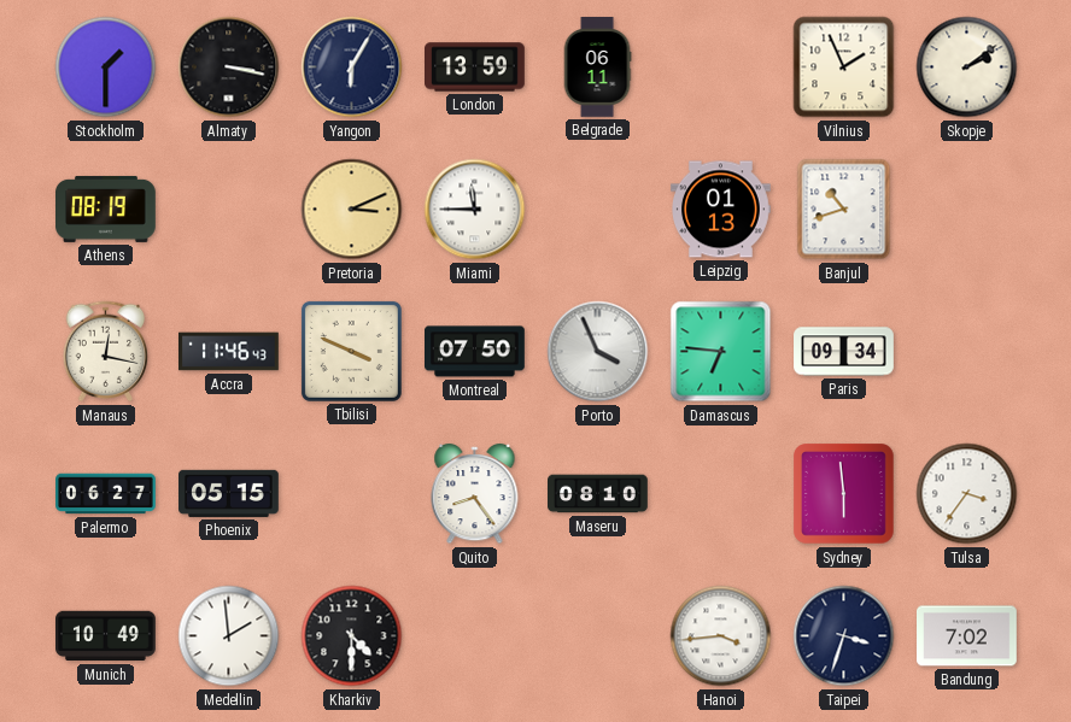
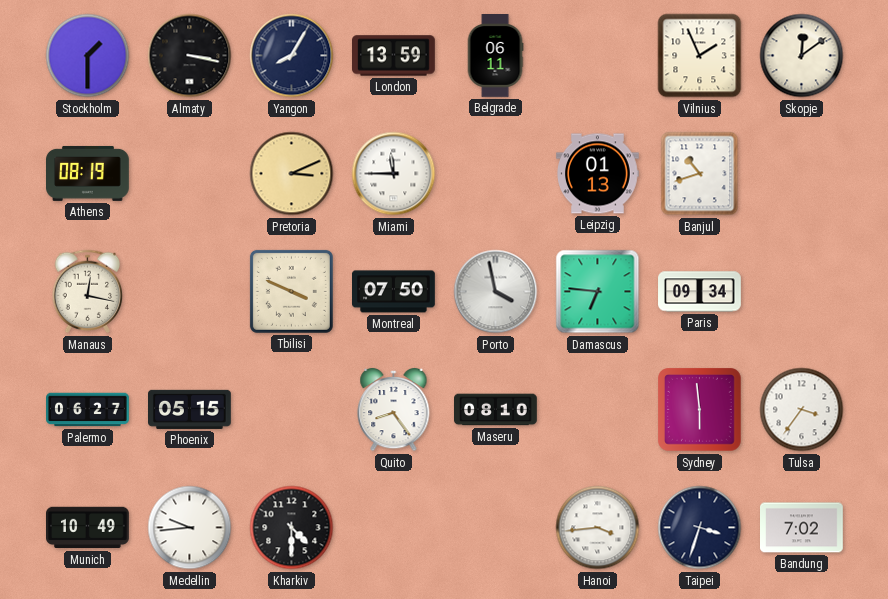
Yangon: 6:05 -> 8:05
Skopje: 2:09 -> 12:09
Accra: 11:46 -> none
Porto: 3:56 -> 3:58
Medellin: 1:59 -> 9:44
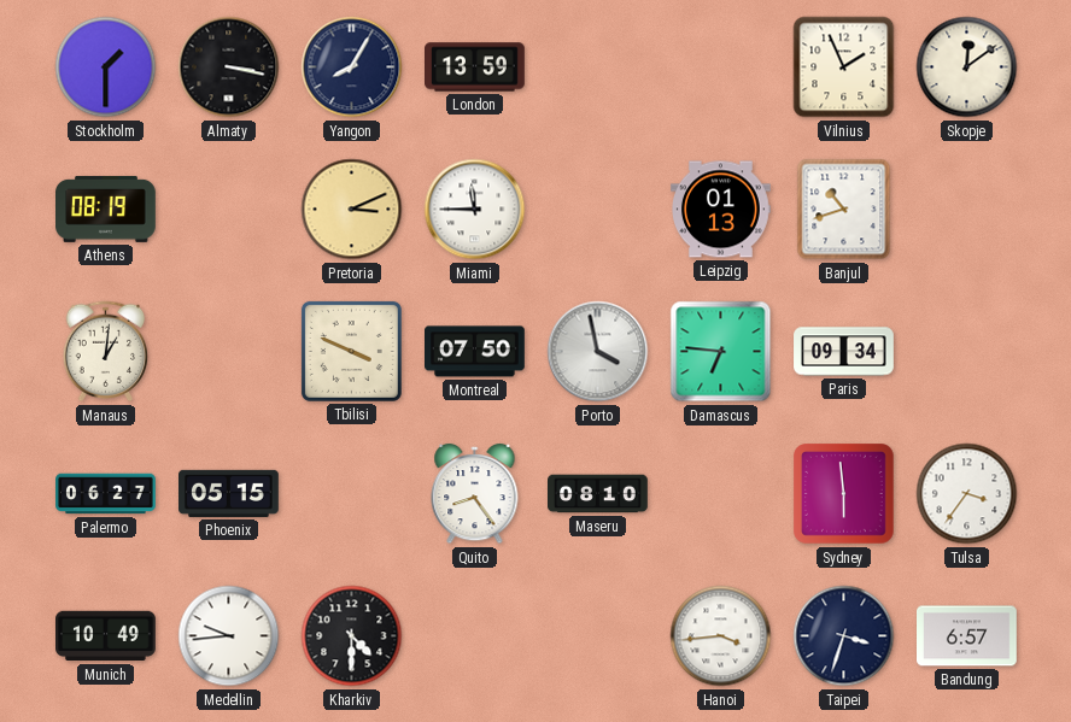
Belgrade: 06:11 -> none
Manaus: 12:17 -> 1:01
Bandung: 7:02 -> 6:57
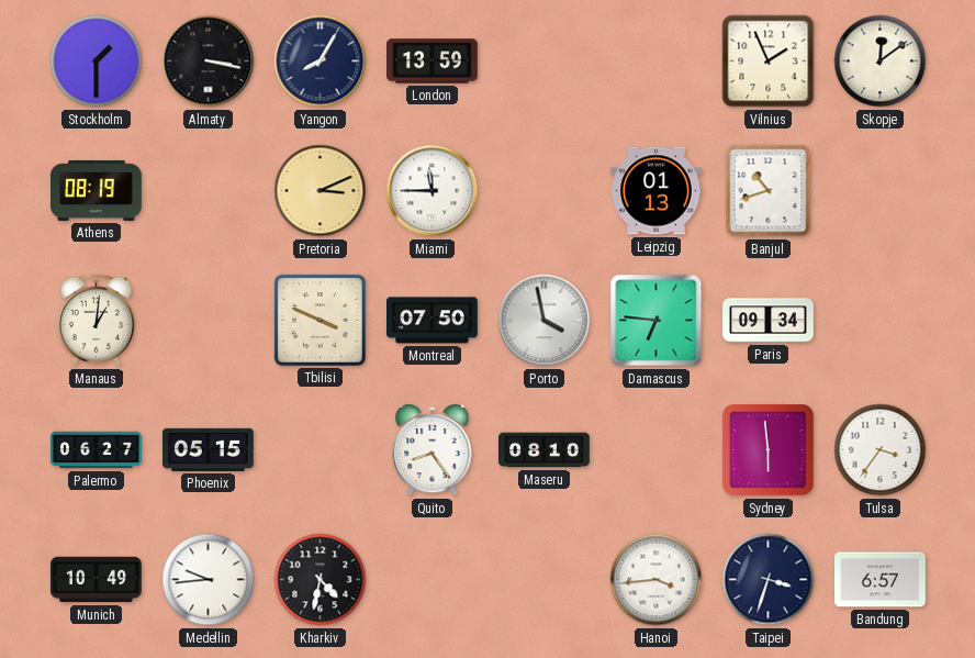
Kharkiv: 4:30 -> 4:32
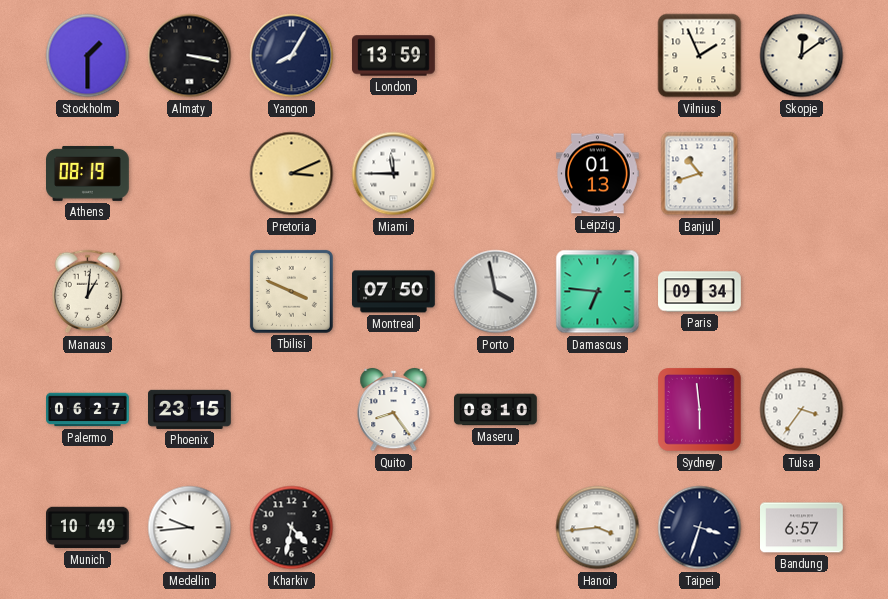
Phoenix: 05:15 -> 23:15
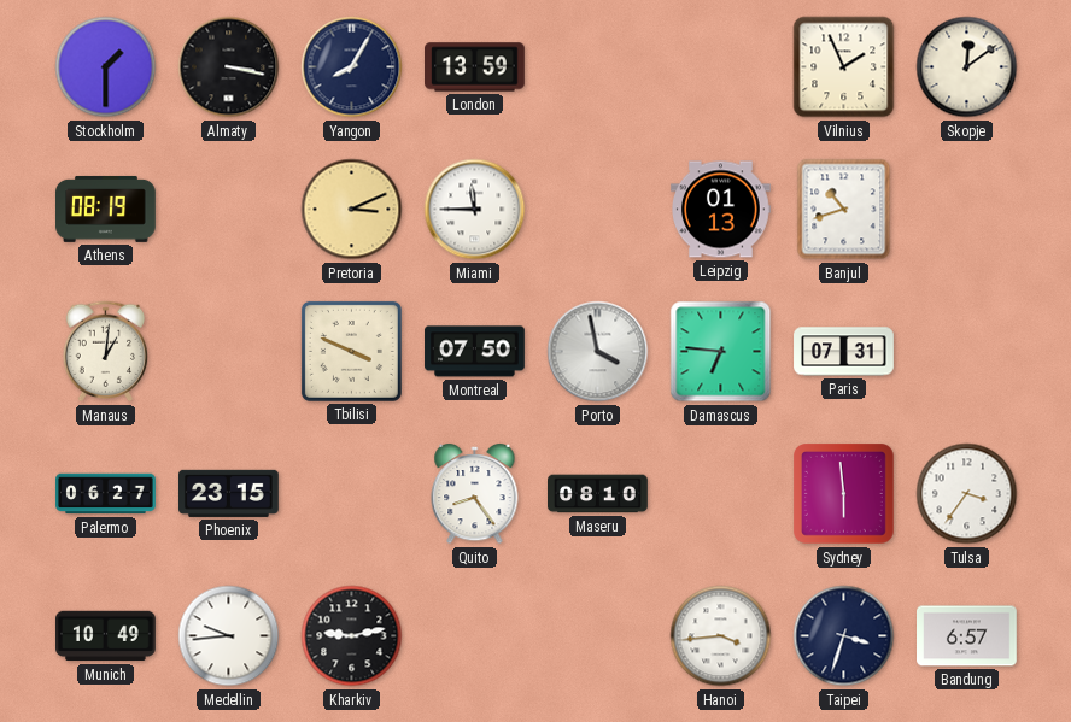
Paris: 09:34 -> 07:31
Kharkiv: 4:32 -> 9:13
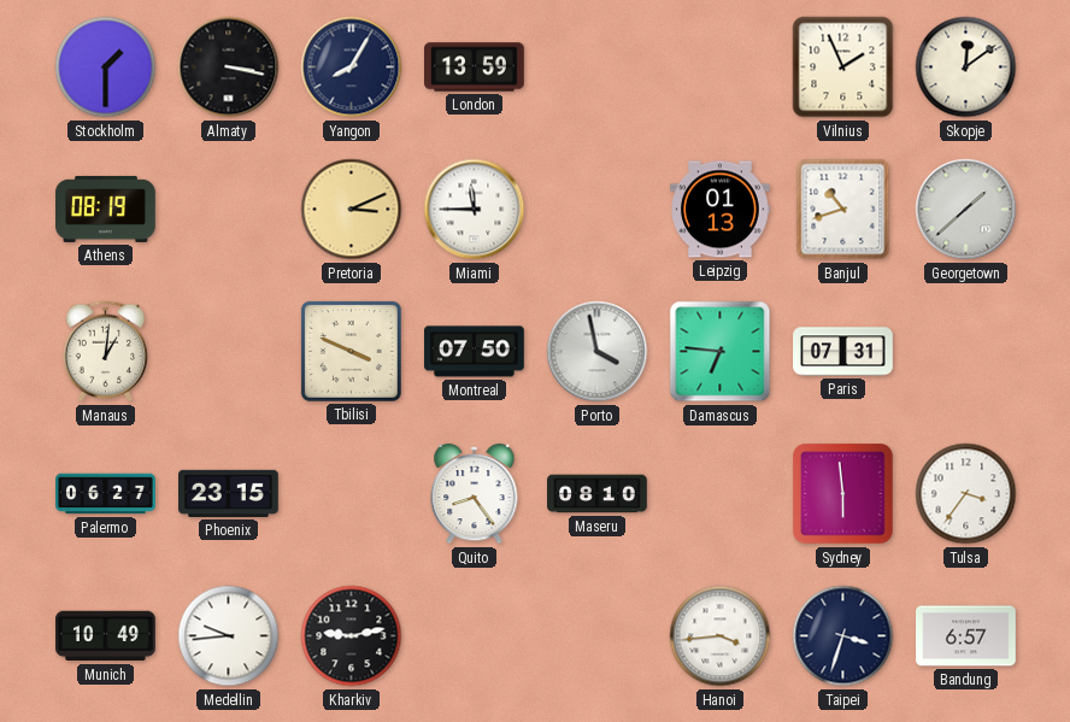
Georgetown: none -> 1:38
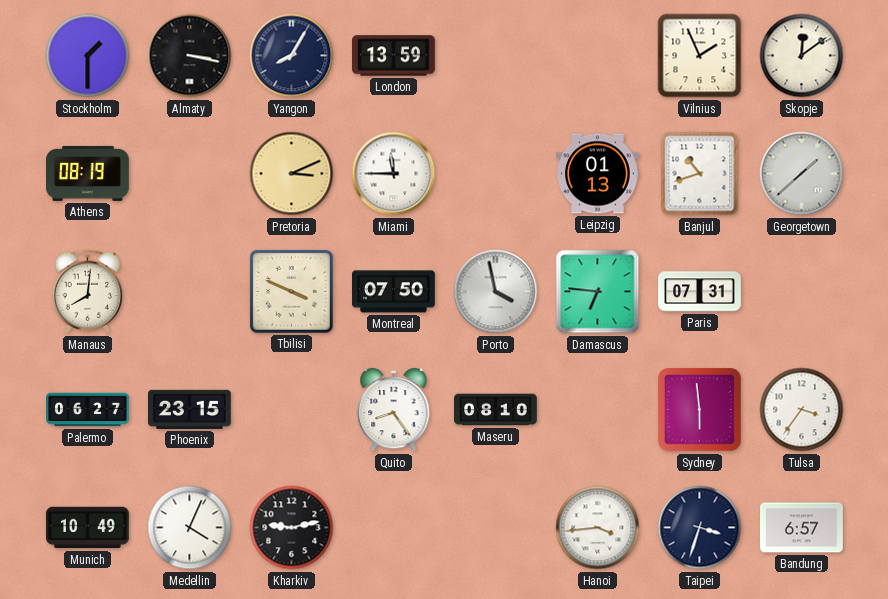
Manaus: 1:01 -> 8:01
Medellin: 9:44 -> 4:04
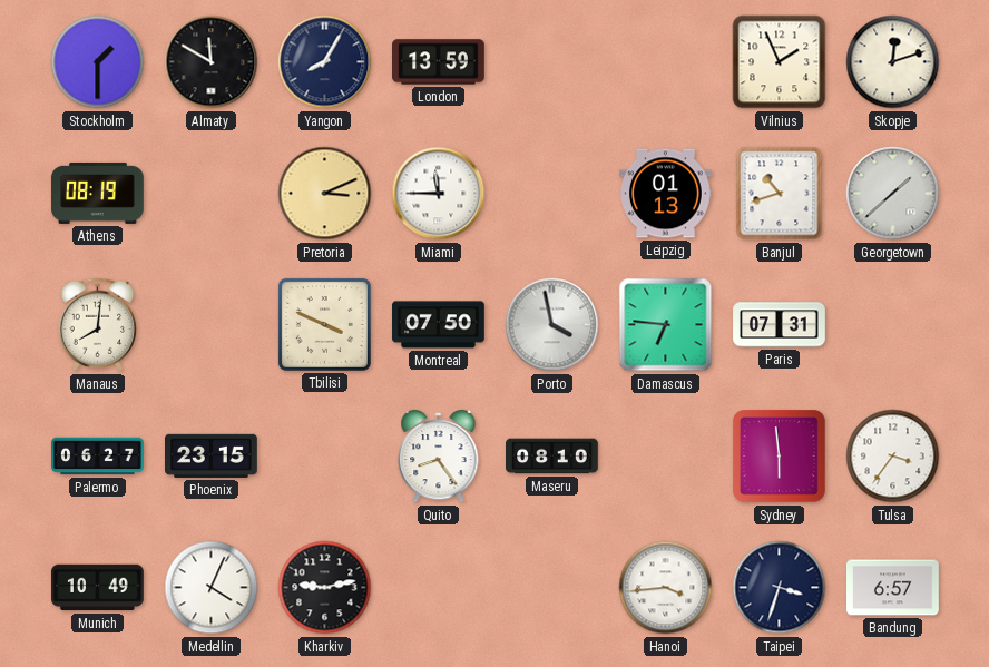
Almaty: 3:17 -> 11:50
Skopje: 12:09 -> 12:12
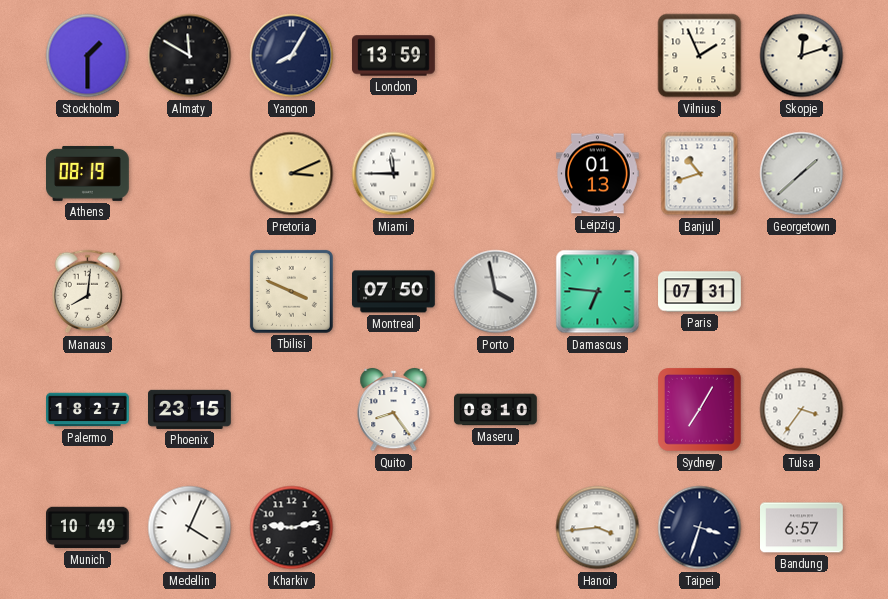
Palermo: 06:27 -> 18:27
Sydney: 5:59 -> 7:05
